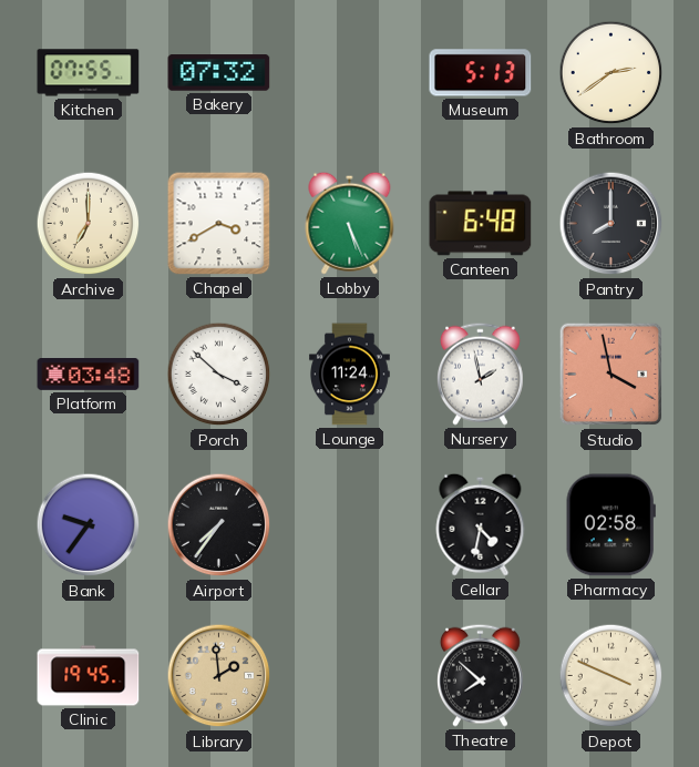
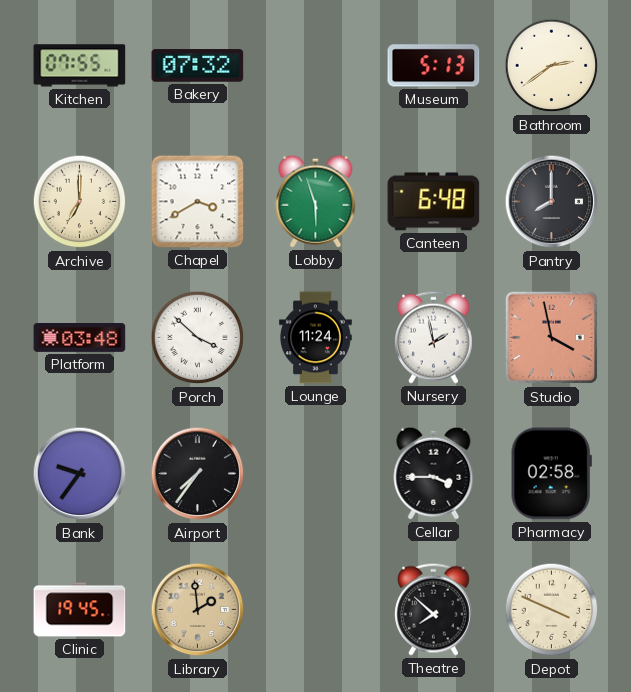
Lobby: 5:26 -> 5:57
Cellar: 4:32 -> 3:45
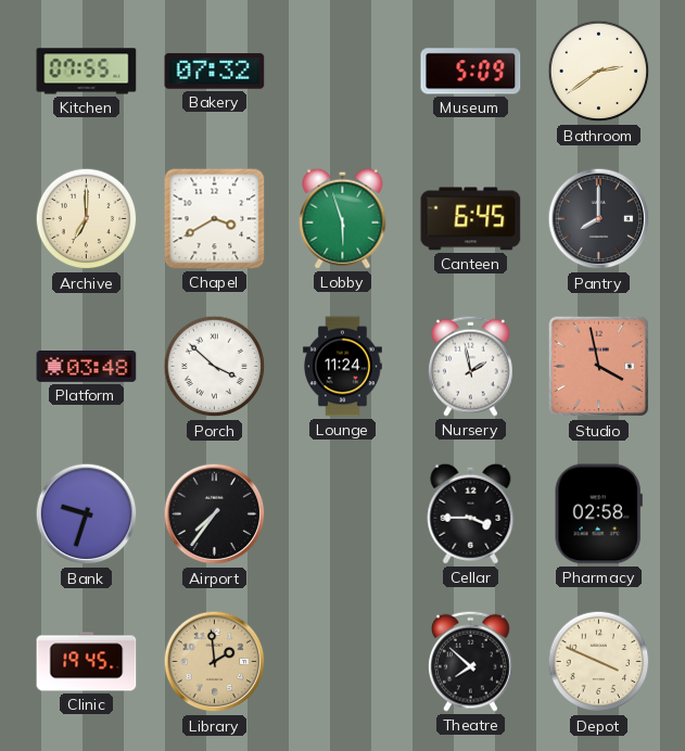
Museum: 5:13 -> 5:09
Canteen: 6:48 -> 6:45
Bank: 9:36 -> 9:33
